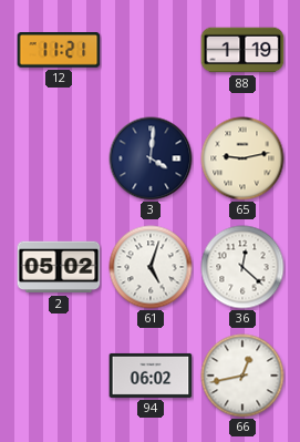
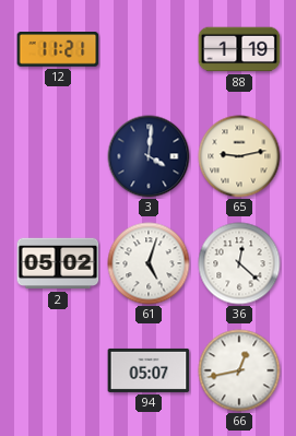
94: 06:02 -> 05:07
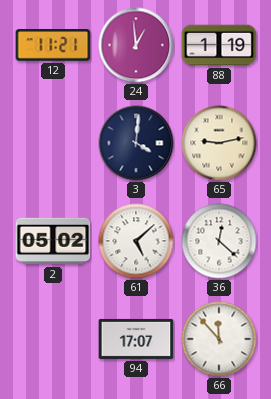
24: none -> 12:59
61: 5:03 -> 5:08
94: 05:07 -> 17:07
66: 12:43 -> 11:53
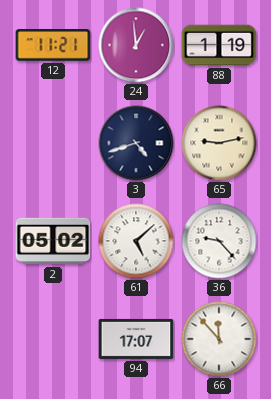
3: 4:01 -> 4:42
36: 12:22 -> 9:23
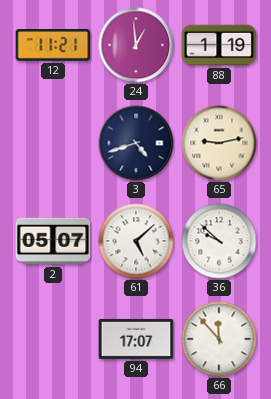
2: 05:02 -> 05:07
36: 9:23 -> 9:52
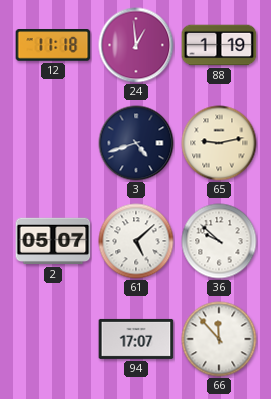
12: 11:21 -> 11:18
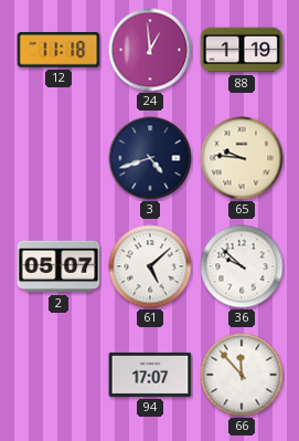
65: 9:13 -> 9:46
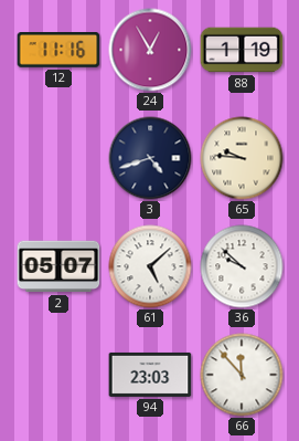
12: 11:18 -> 11:16
24: 12:59 -> 12:55
94: 17:07 -> 23:03
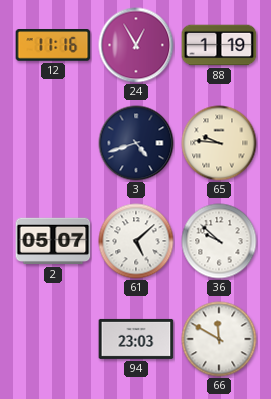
66: 11:53 -> 11:50
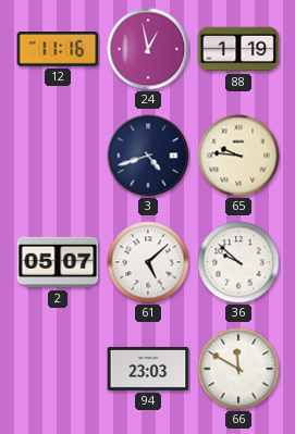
24: 12:55 -> 12:58
